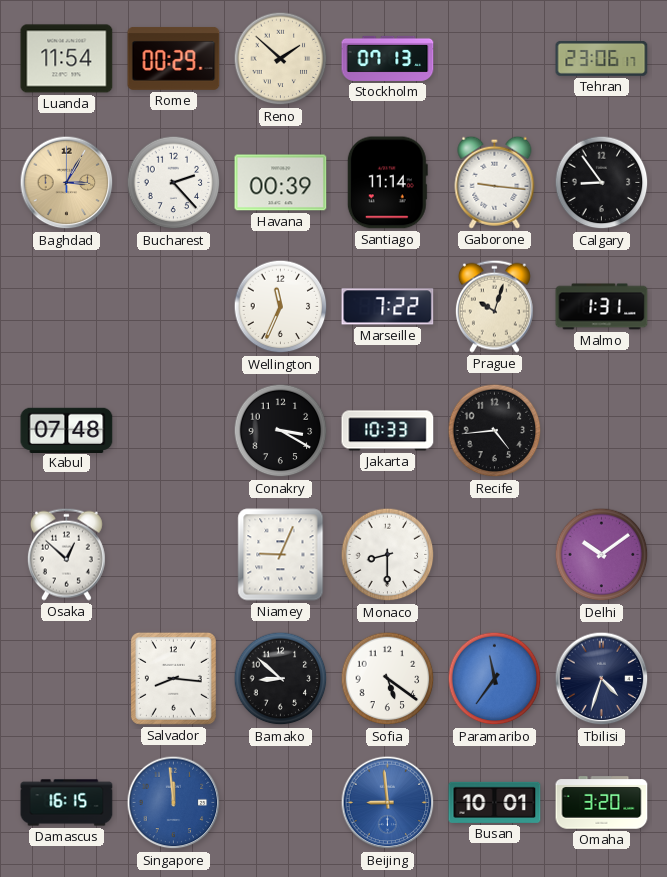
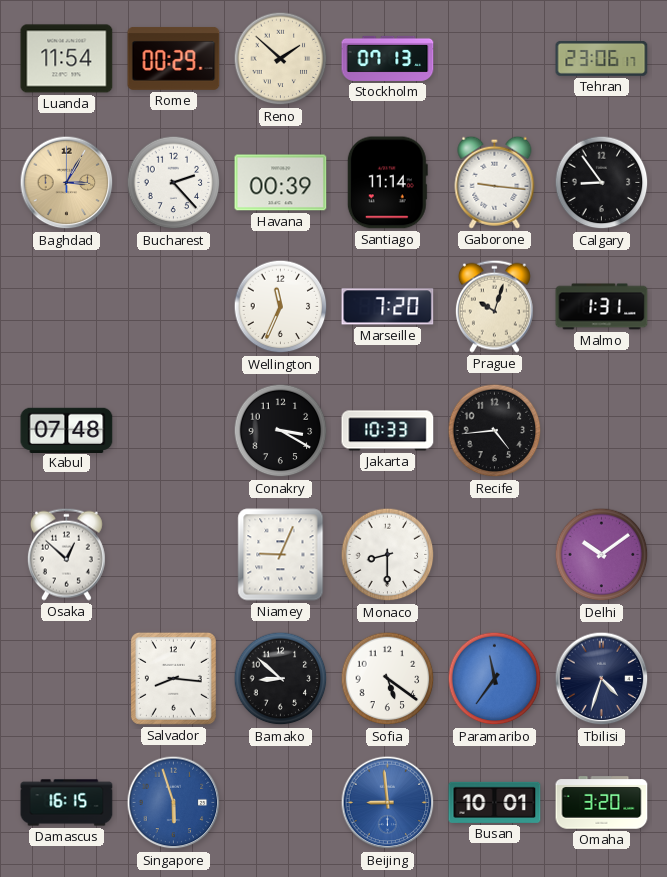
Marseille: 7:22 -> 7:20
Singapore: 11:59 -> 5:57
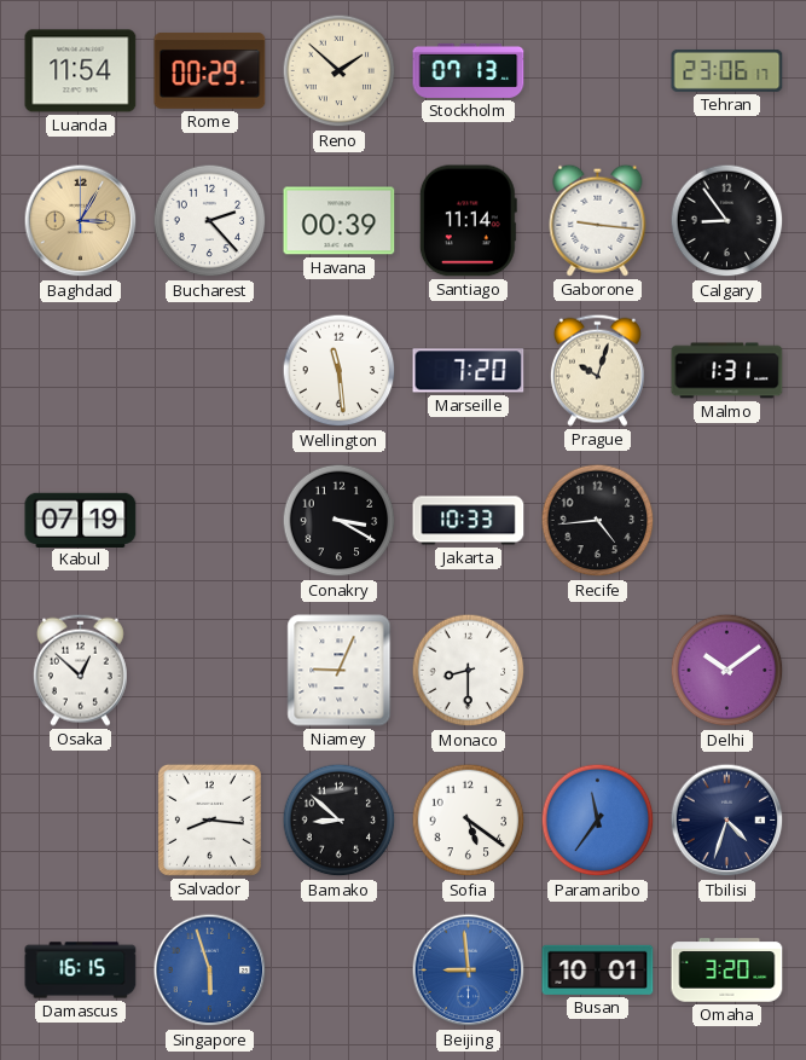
Wellington: 11:34 -> 11:29
Kabul: 07:48 -> 07:19
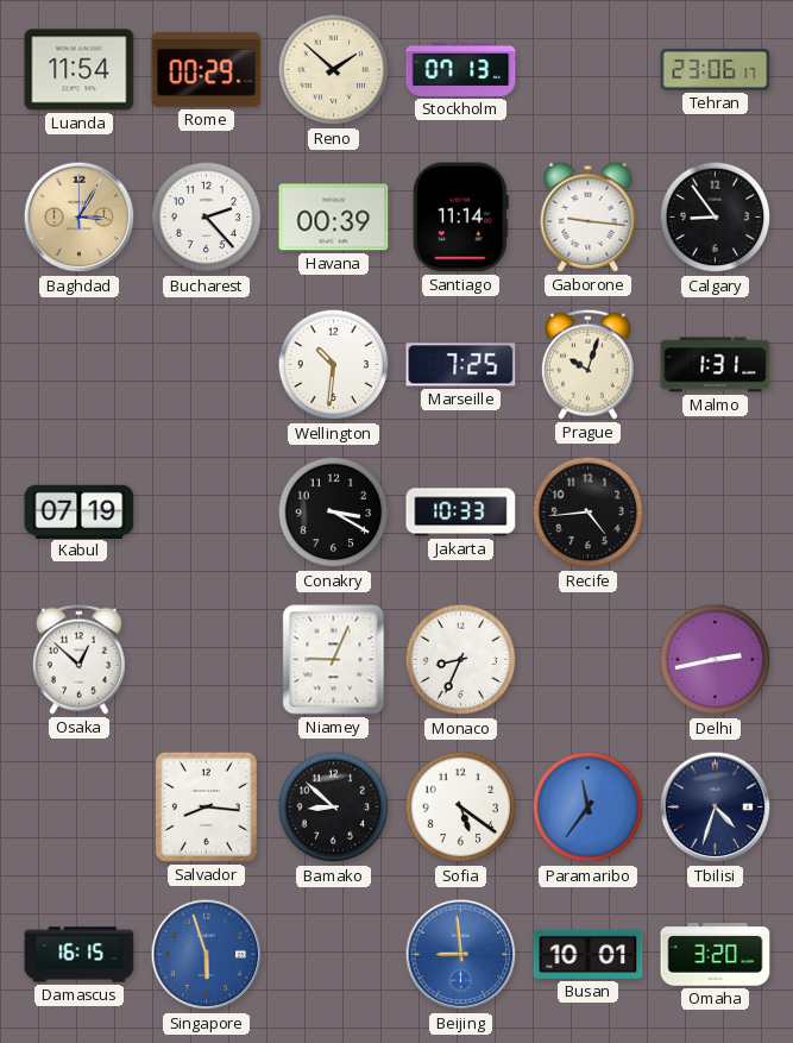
Wellington: 11:29 -> 10:31
Marseille: 7:20 -> 7:25
Monaco: 8:30 -> 8:34
Delhi: 10:09 -> 2:43
